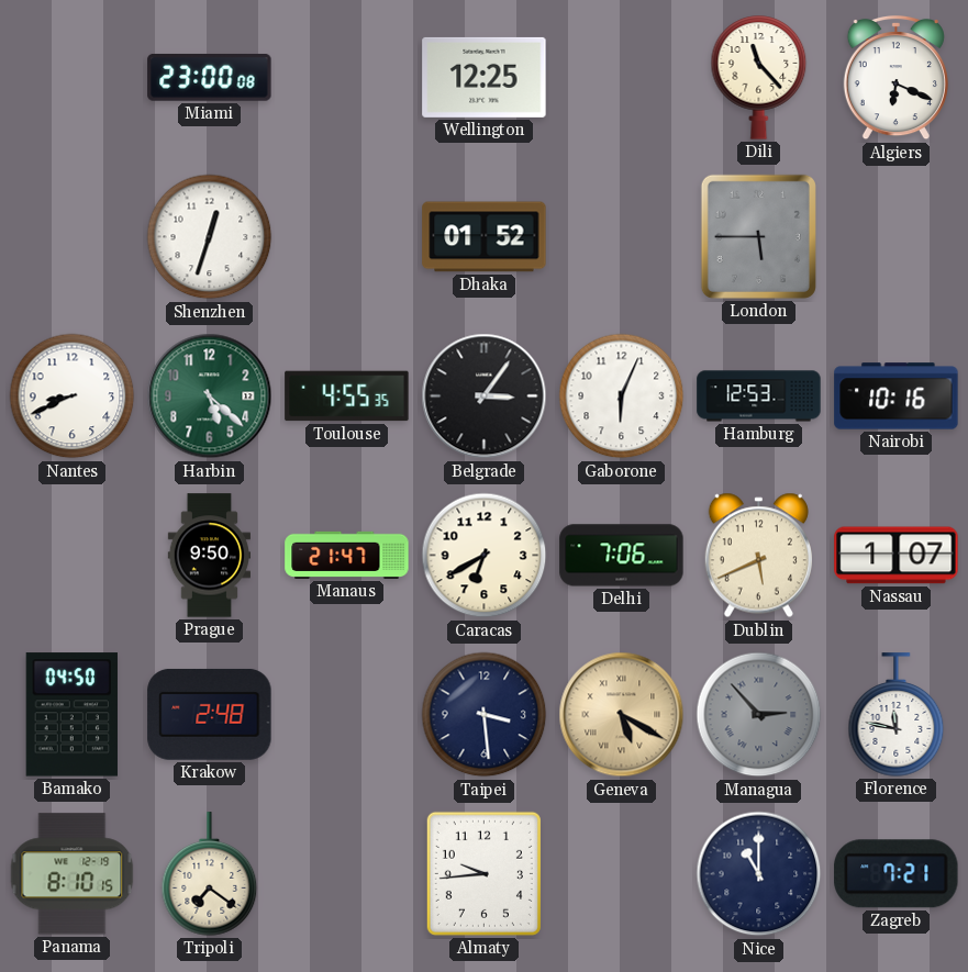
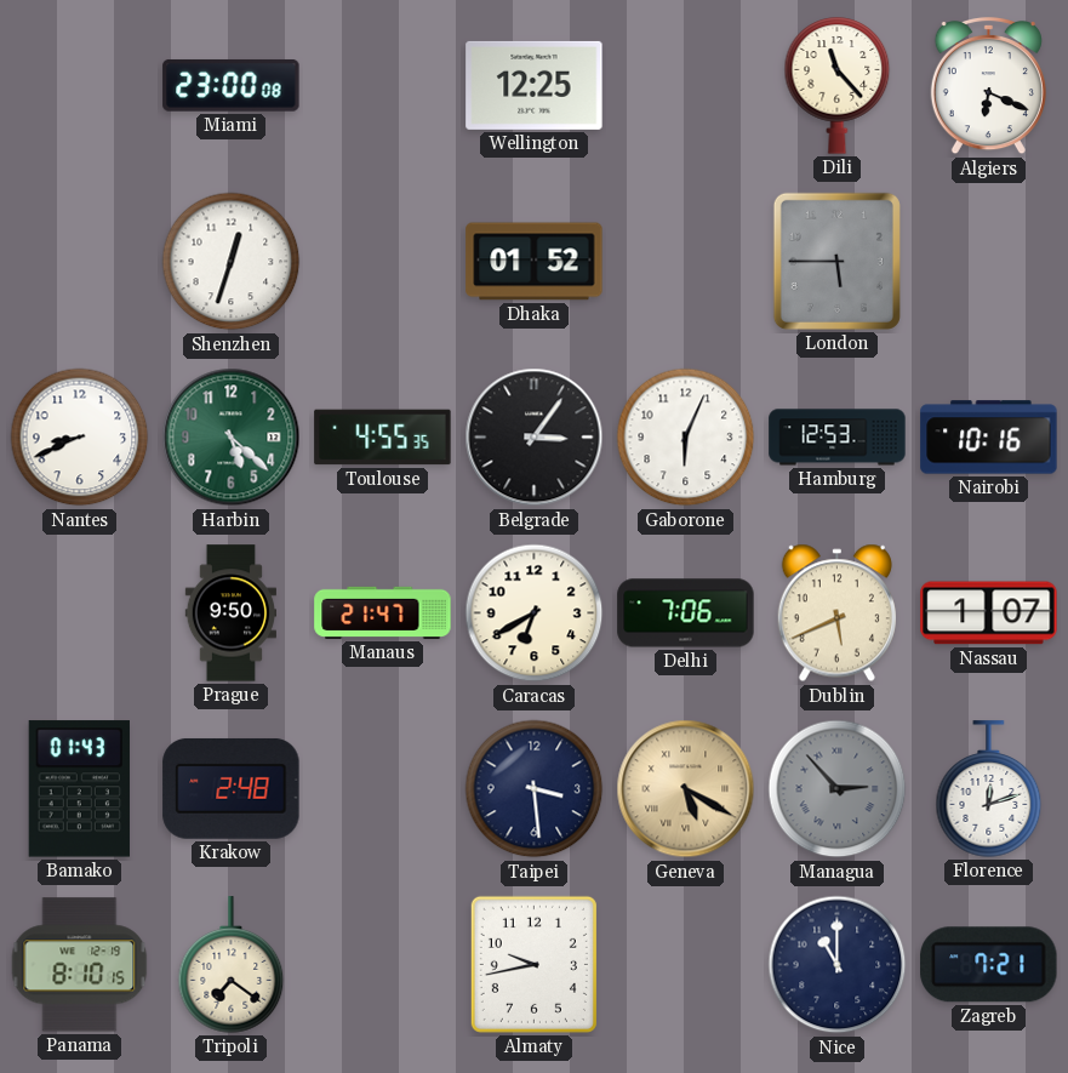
Bamako: 04:50 -> 01:43
Florence: 11:47 -> 12:12
Almaty: 9:44 -> 9:43
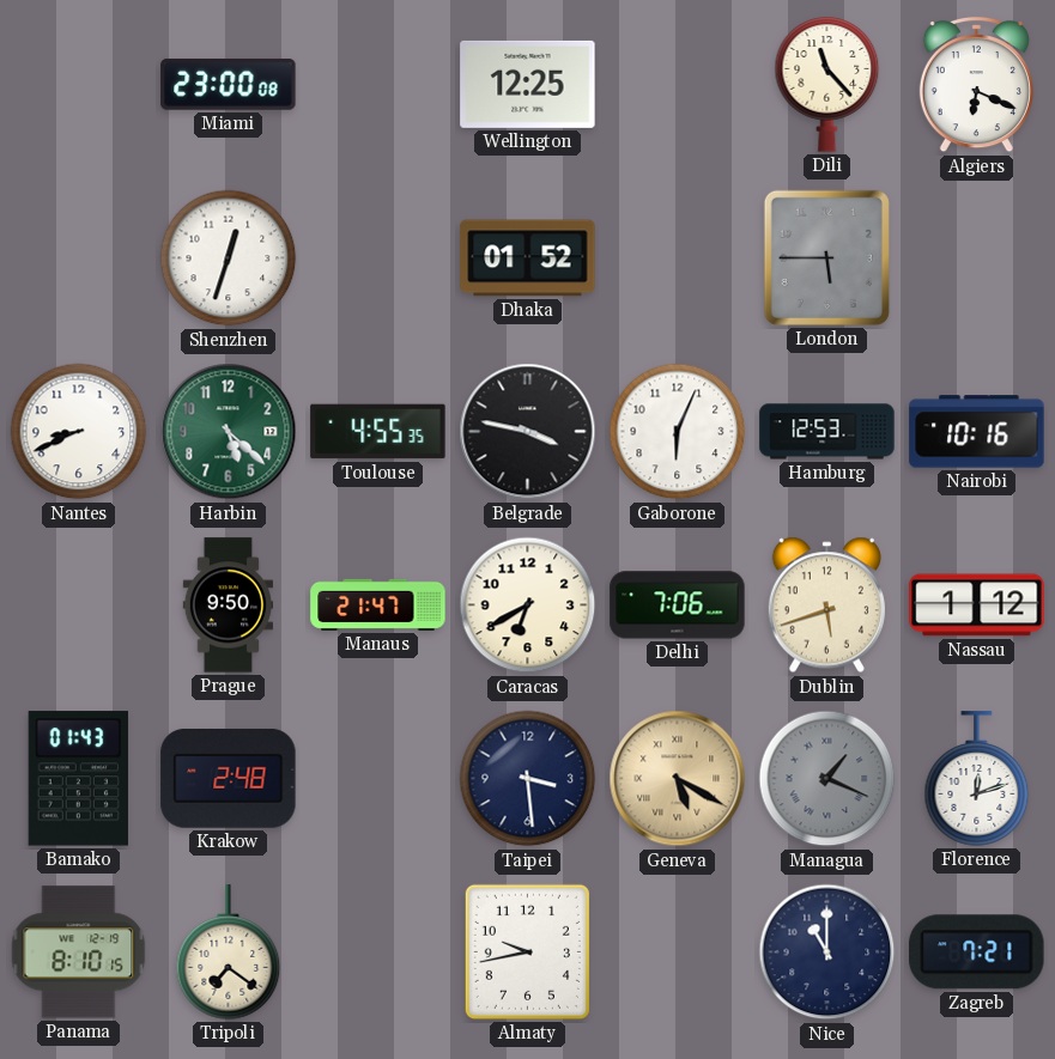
Belgrade: 3:06 -> 3:47
Dublin: 5:41 -> 5:42
Nassau: 1:07 -> 1:12
Managua: 2:53 -> 1:19
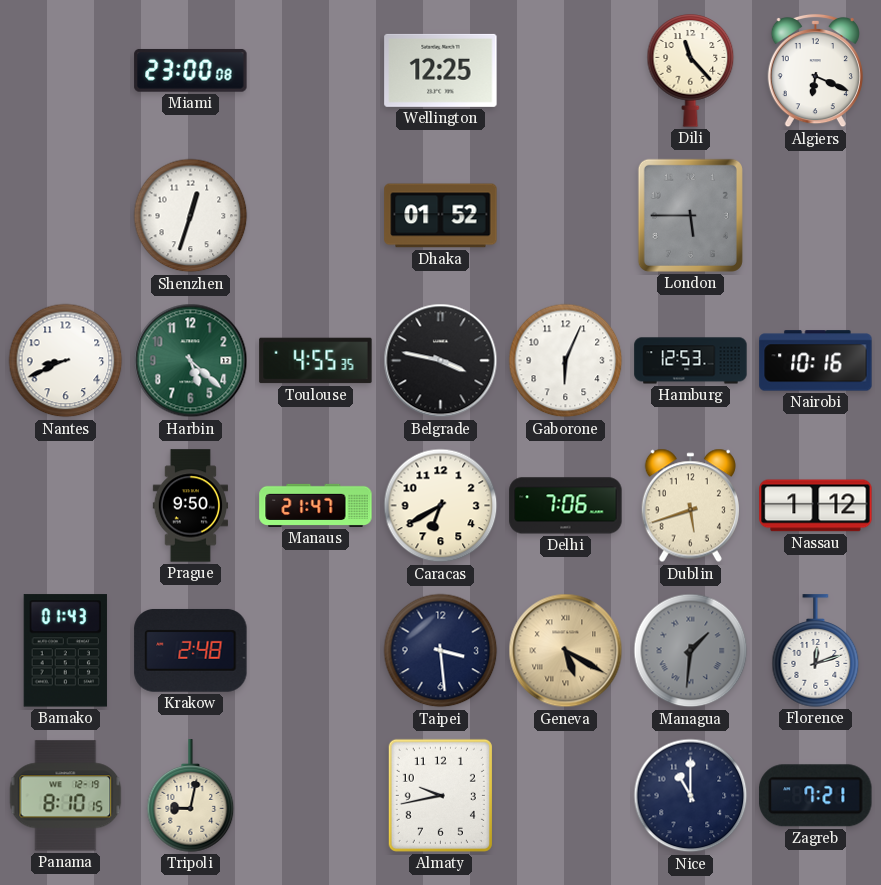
Managua: 1:19 -> 1:31
Tripoli: 7:21 -> 9:02
